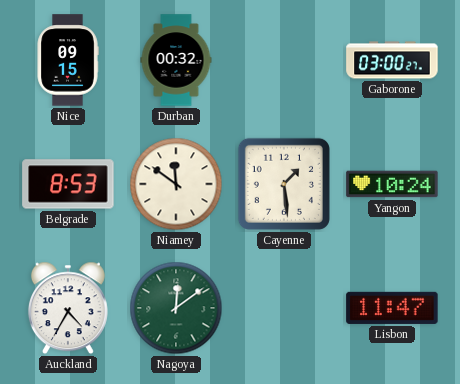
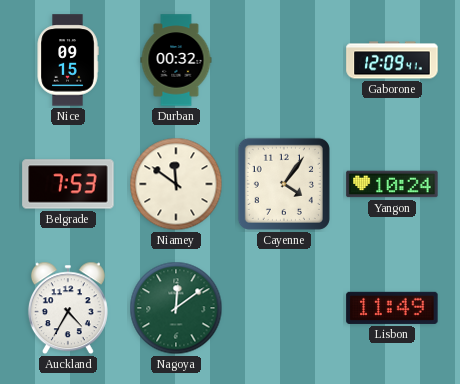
Gaborone: 03:00 -> 12:09
Belgrade: 8:53 -> 7:53
Cayenne: 1:29 -> 4:06
Lisbon: 11:47 -> 11:49
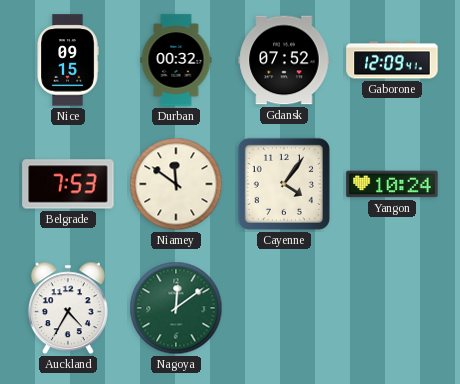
Gdansk: none -> 07:52
Lisbon: 11:49 -> none
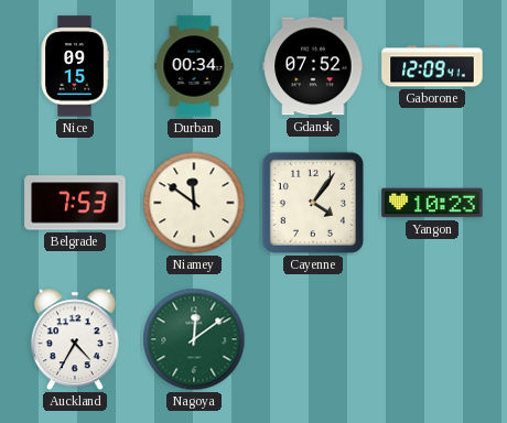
Durban: 00:32 -> 00:34
Yangon: 10:24 -> 10:23
